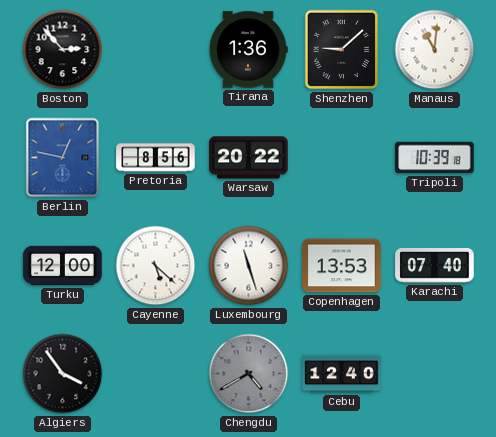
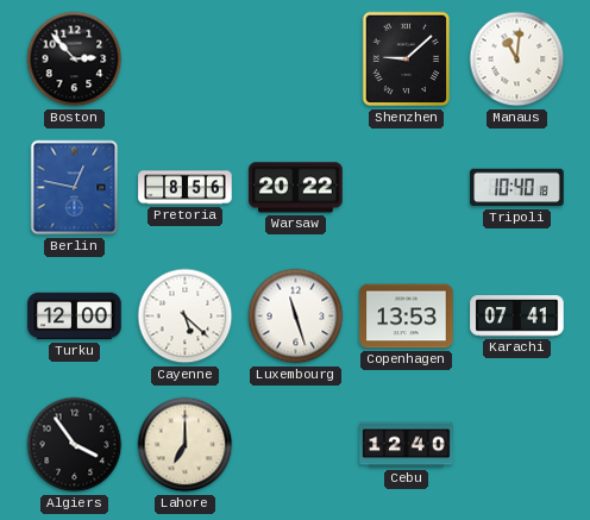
Tirana: 1:36 -> none
Tripoli: 10:39 -> 10:40
Karachi: 07:40 -> 07:41
Lahore: none -> 7:00
Chengdu: 4:40 -> none
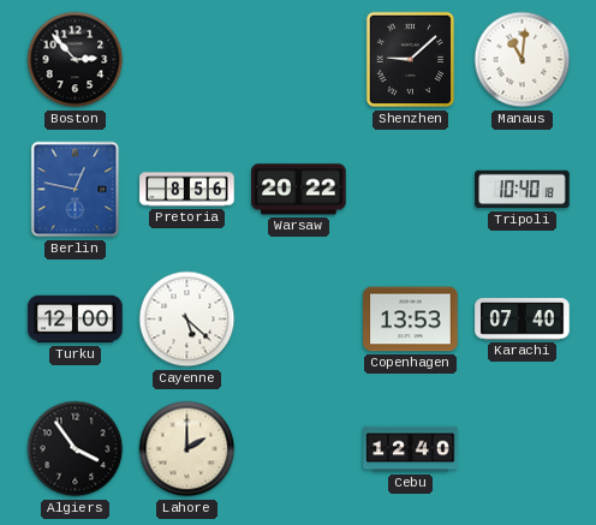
Luxembourg: 11:27 -> none
Karachi: 07:41 -> 07:40
Lahore: 7:00 -> 2:00
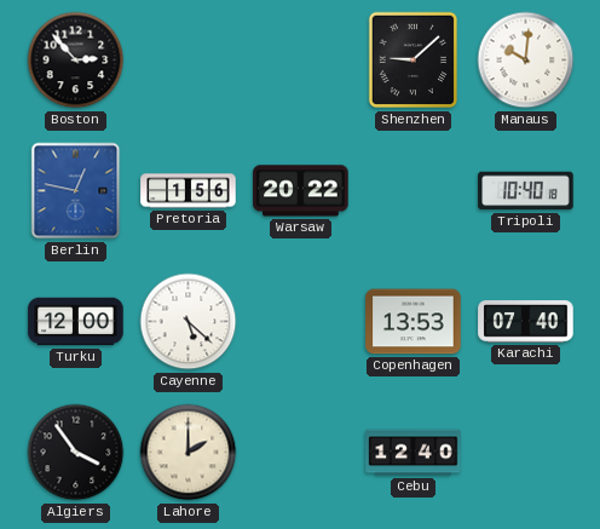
Manaus: 11:01 -> 10:01
Pretoria: 8:56 -> 1:56
